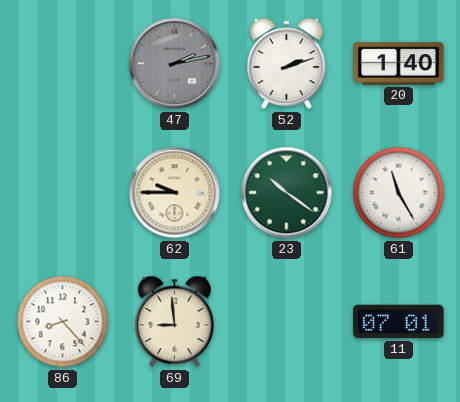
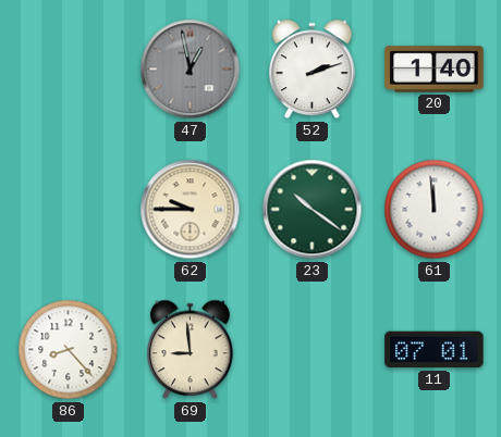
47: 2:13 -> 12:58
61: 11:25 -> 11:59
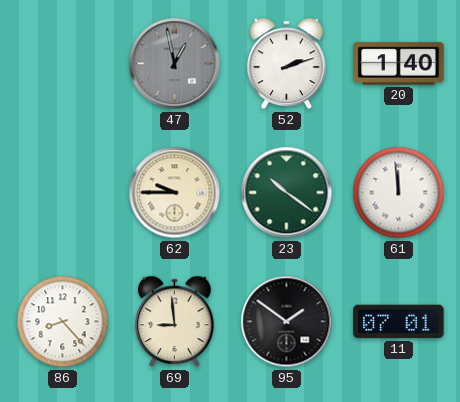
95: none -> 1:51
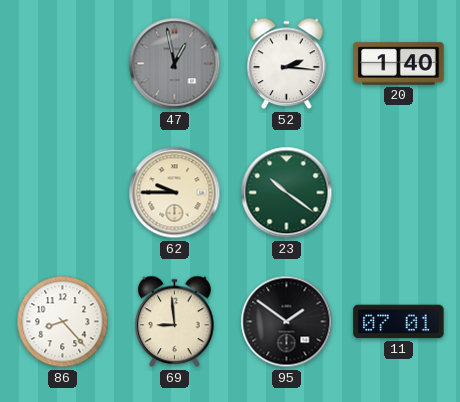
52: 2:12 -> 2:16
61: 11:59 -> none
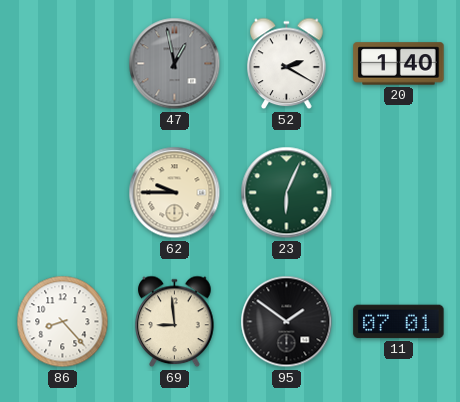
52: 2:16 -> 2:20
23: 10:21 -> 6:04
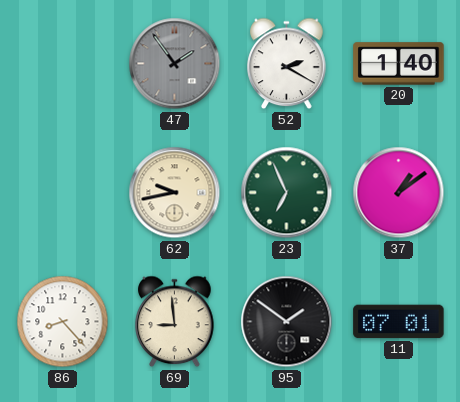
47: 12:58 -> 1:54
62: 9:45 -> 9:43
23: 6:04 -> 6:56
37: none -> 1:09
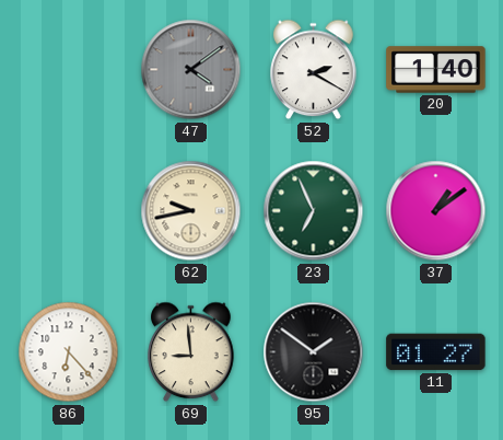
47: 1:54 -> 4:09
86: 8:23 -> 6:23
11: 07:01 -> 01:27
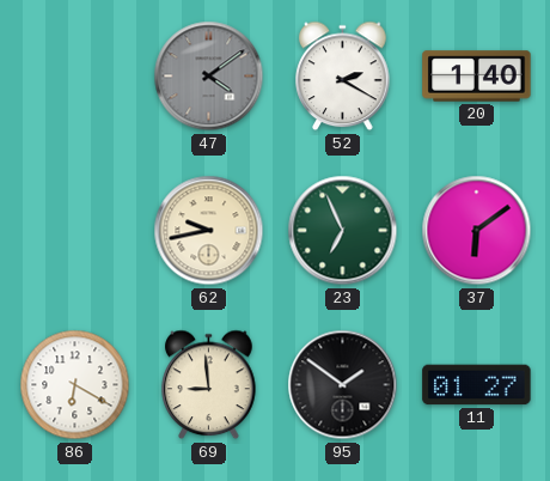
37: 1:09 -> 6:09
86: 6:23 -> 6:20
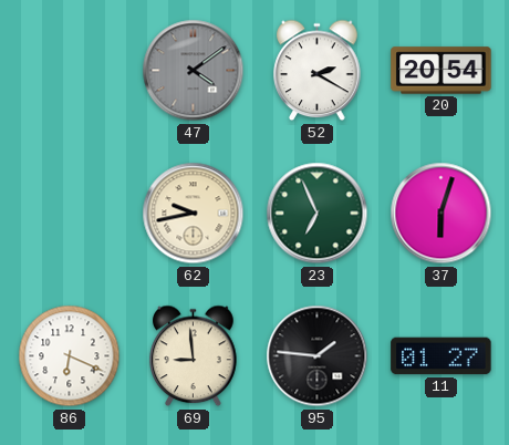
20: 1:40 -> 20:54
37: 6:09 -> 6:03
86: 6:20 -> 6:19
95: 1:51 -> 1:46
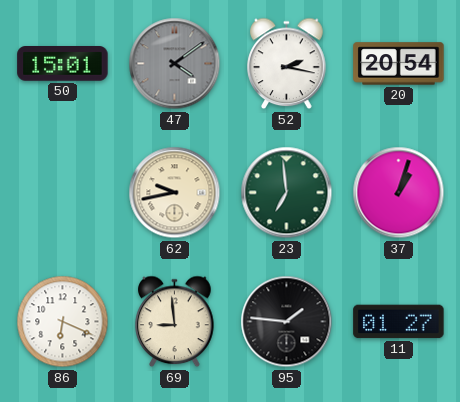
50: none -> 15:01
52: 2:20 -> 2:17
23: 6:56 -> 6:59
37: 6:03 -> 1:03
